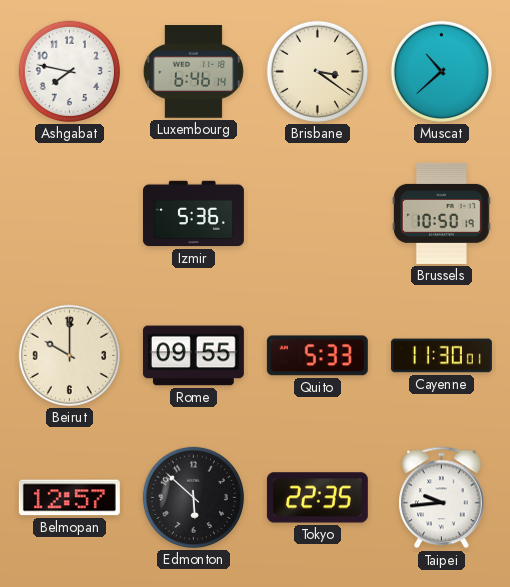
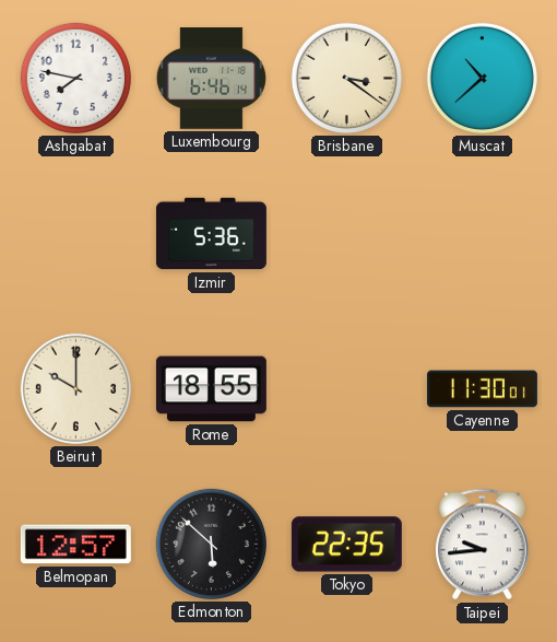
Brussels: 10:50 -> none
Rome: 09:55 -> 18:55
Quito: 5:33 -> none
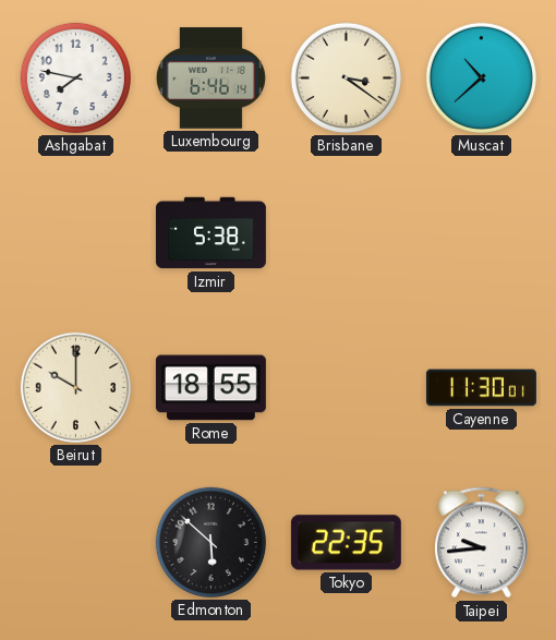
Izmir: 5:36 -> 5:38
Belmopan: 12:57 -> none
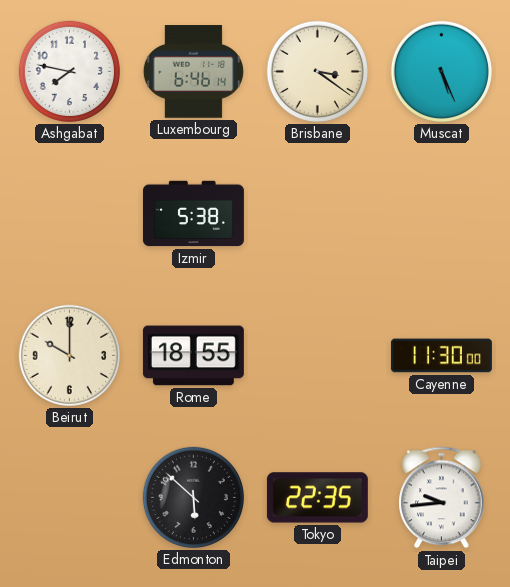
Muscat: 10:38 -> 5:26
Cayenne: 11:30:01 -> 11:30:00
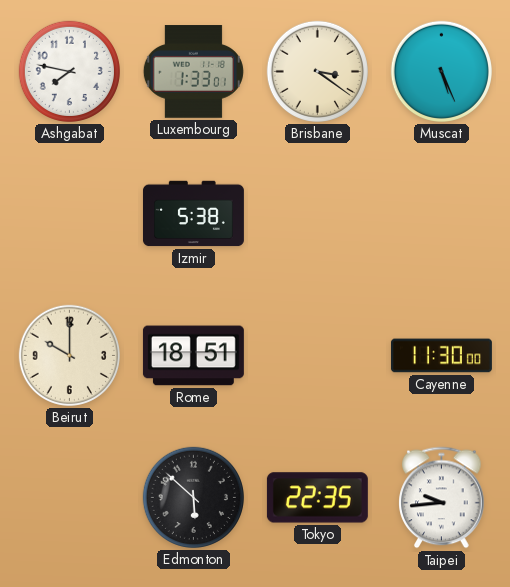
Luxembourg: 6:46 -> 1:33
Rome: 18:55 -> 18:51
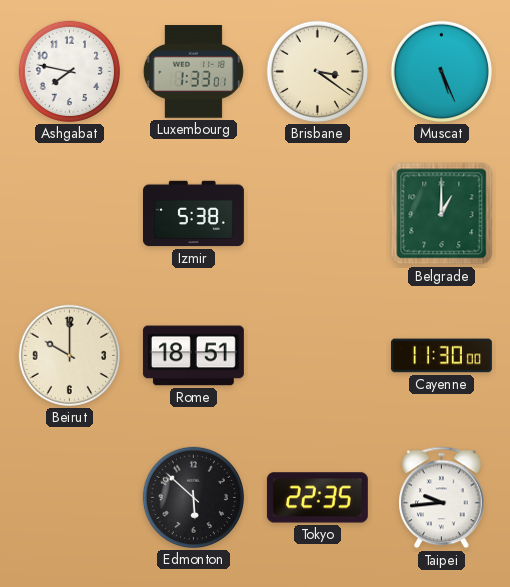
Belgrade: none -> 1:00
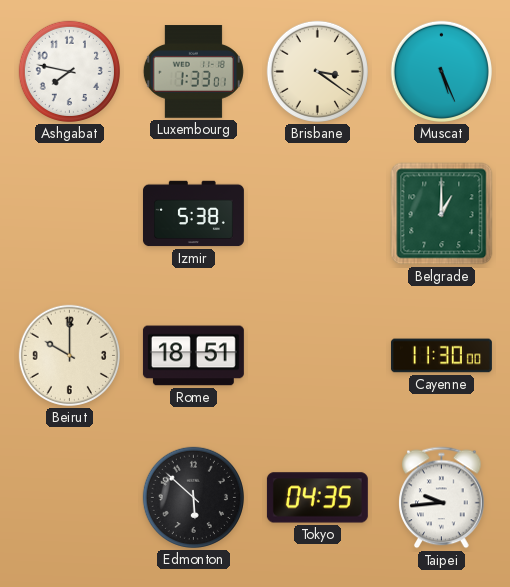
Tokyo: 22:35 -> 04:35
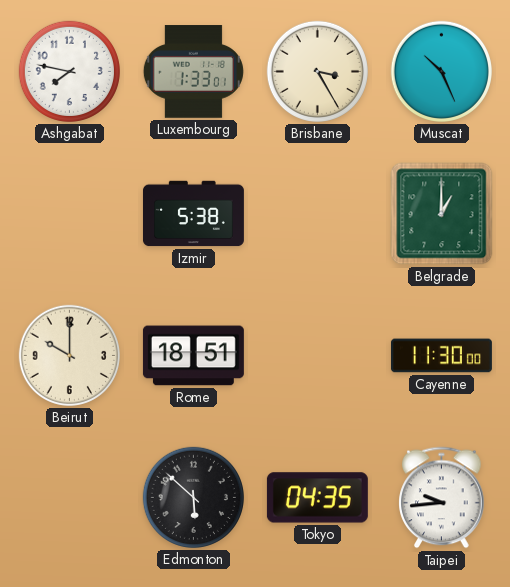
Brisbane: 3:21 -> 3:25
Muscat: 5:26 -> 10:26
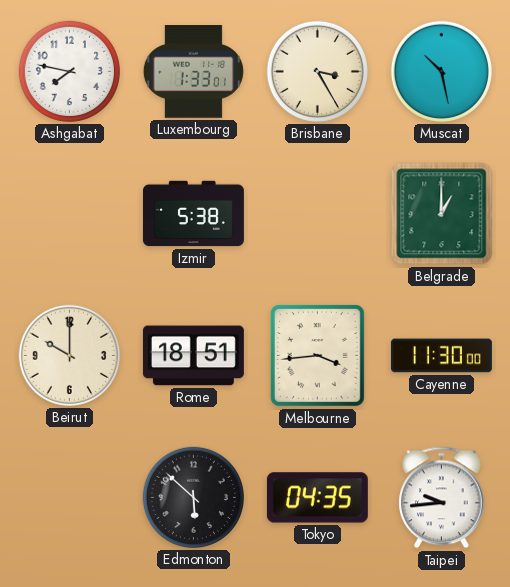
Muscat: 10:26 -> 10:28
Melbourne: none -> 3:44
